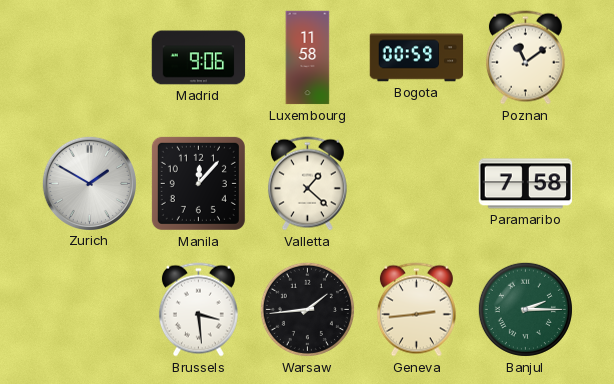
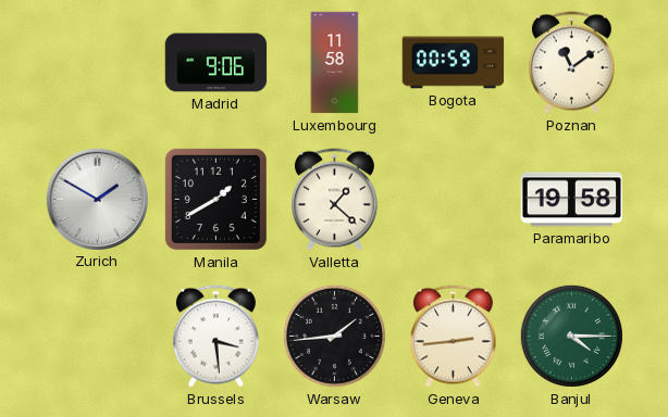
Manila: 12:07 -> 1:40
Paramaribo: 7:58 -> 19:58
Banjul: 2:15 -> 4:15
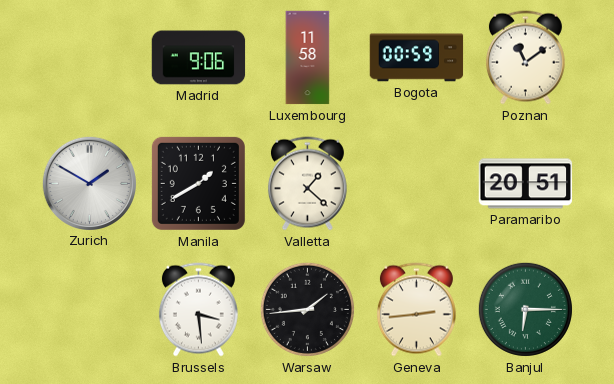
Paramaribo: 19:58 -> 20:51
Banjul: 4:15 -> 6:15
